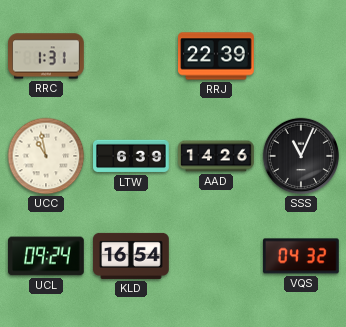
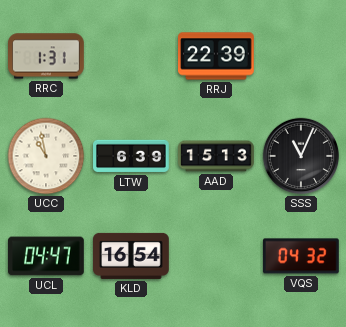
AAD: 14:26 -> 15:13
UCL: 09:24 -> 04:47
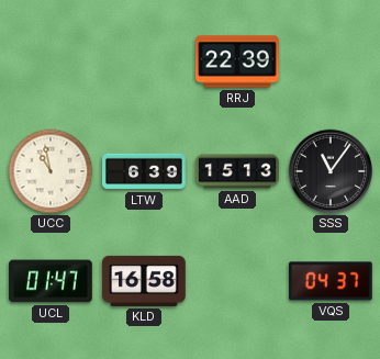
RRC: 1:31 -> none
SSS: 11:04 -> 11:06
UCL: 04:47 -> 01:47
KLD: 16:54 -> 16:58
VQS: 04:32 -> 04:37
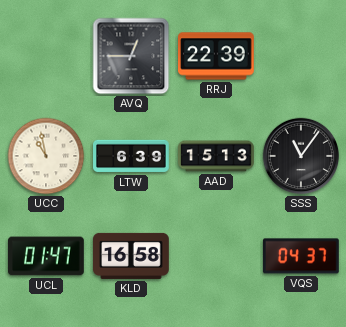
AVQ: none -> 12:45
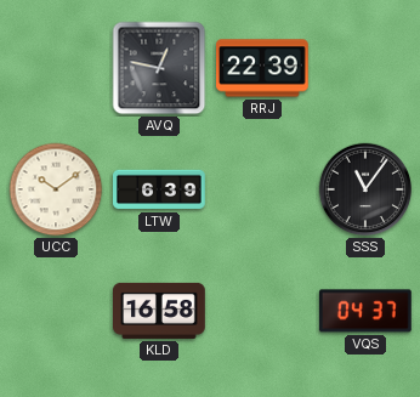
AVQ: 12:45 -> 12:47
UCC: 10:58 -> 10:09
AAD: 15:13 -> none
UCL: 01:47 -> none
